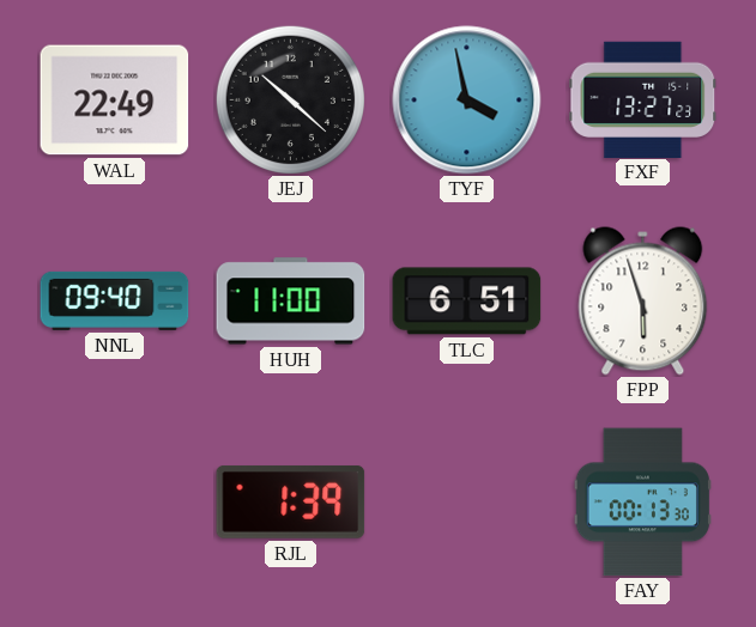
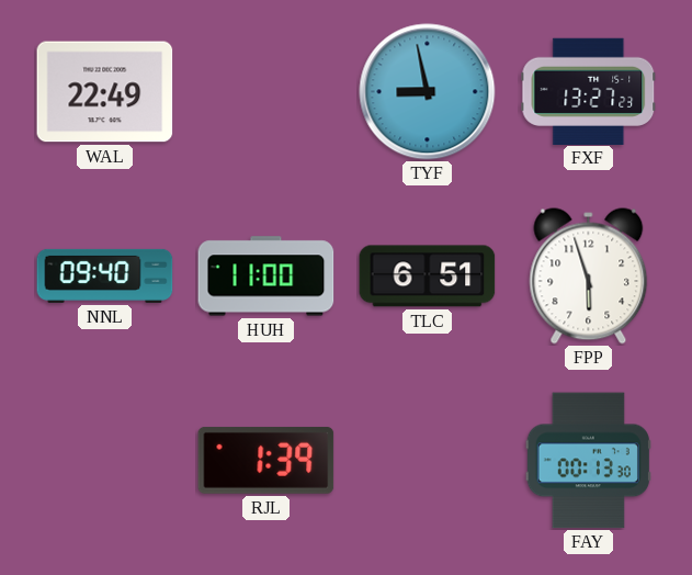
JEJ: 10:22 -> none
TYF: 3:58 -> 8:58
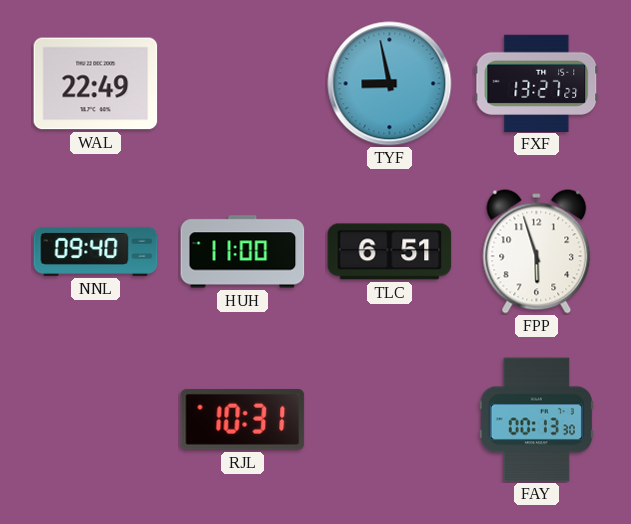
RJL: 1:39 -> 10:31
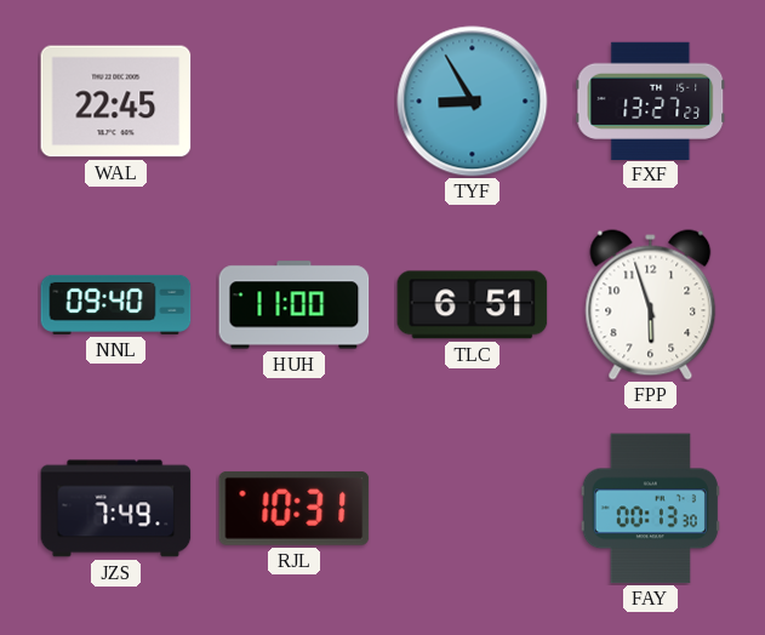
WAL: 22:49 -> 22:45
TYF: 8:58 -> 8:55
JZS: none -> 7:49
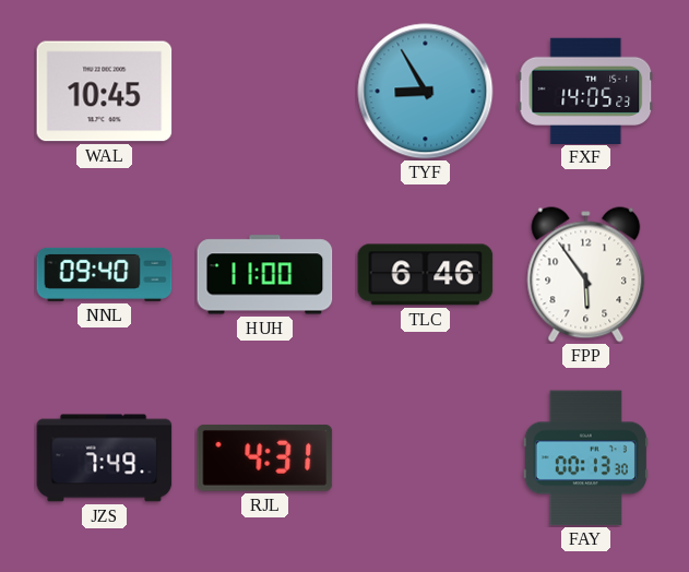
WAL: 22:45 -> 10:45
FXF: 13:27 -> 14:05
TLC: 6:51 -> 6:46
FPP: 5:57 -> 5:54
RJL: 10:31 -> 4:31
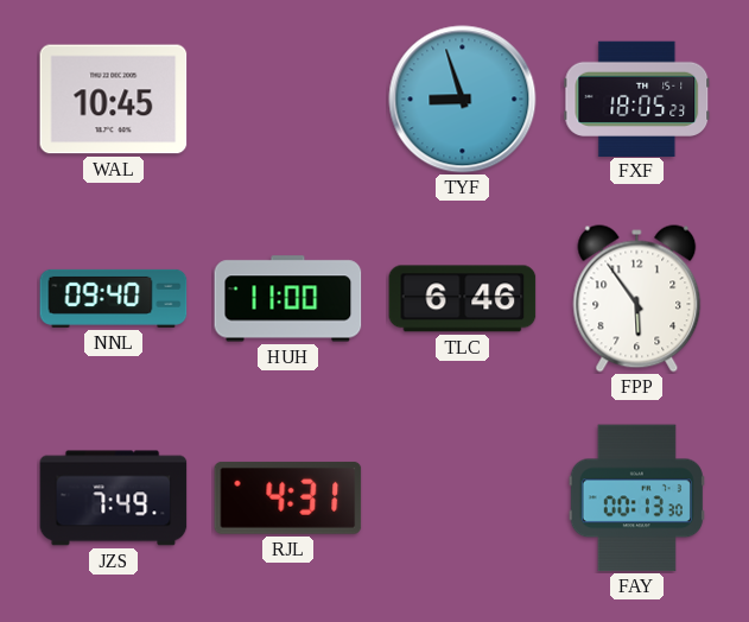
TYF: 8:55 -> 8:57
FXF: 14:05 -> 18:05
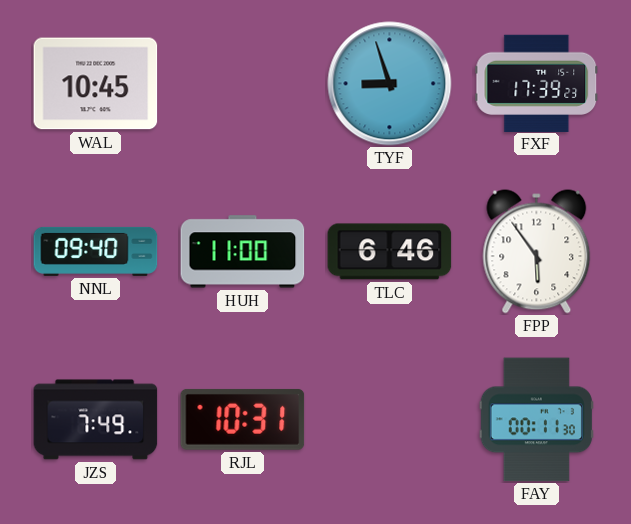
FXF: 18:05 -> 17:39
RJL: 4:31 -> 10:31
FAY: 00:13 -> 00:11
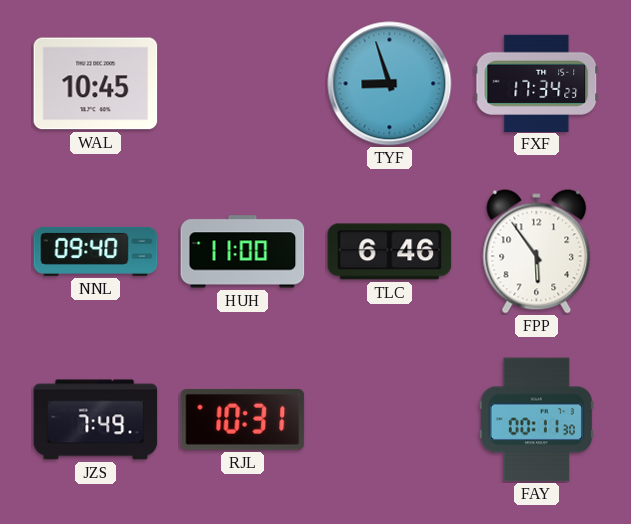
FXF: 17:39 -> 17:34
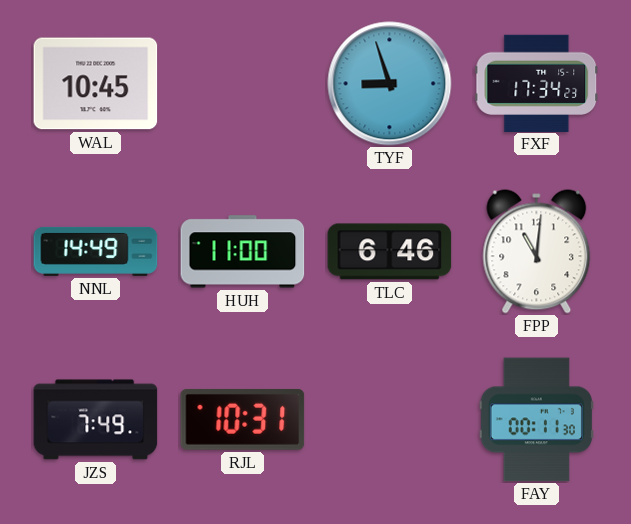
NNL: 09:40 -> 14:49
FPP: 5:54 -> 11:01
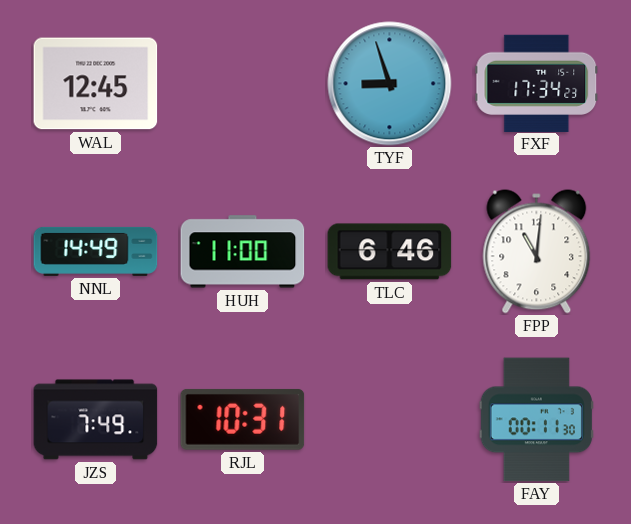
WAL: 10:45 -> 12:45
